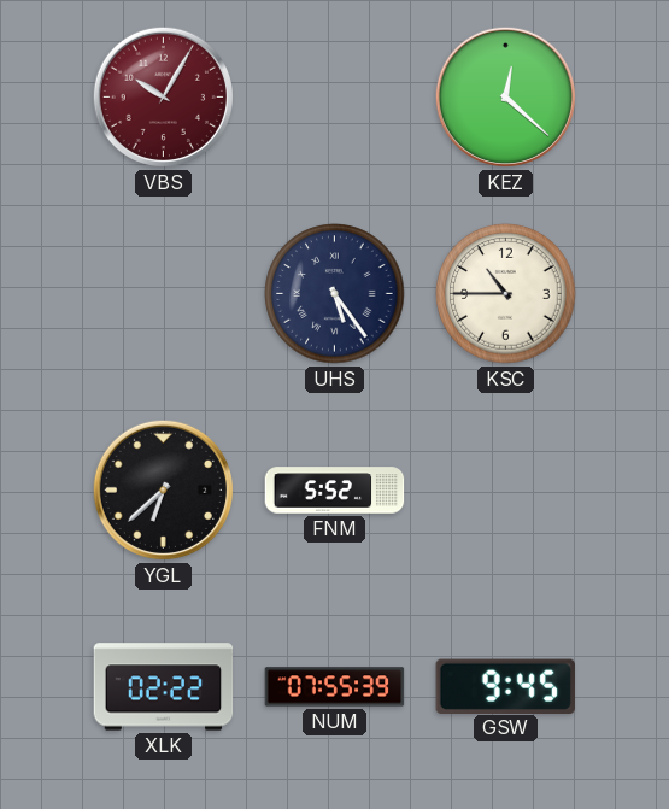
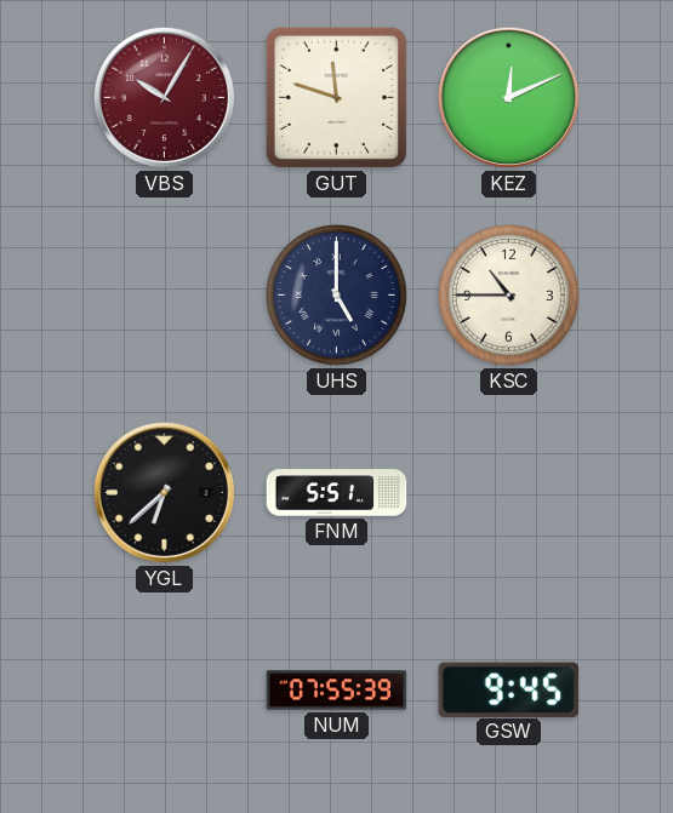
GUT: none -> 11:48
KEZ: 12:22 -> 12:11
UHS: 5:24 -> 5:00
FNM: 5:52 -> 5:51
XLK: 02:22 -> none
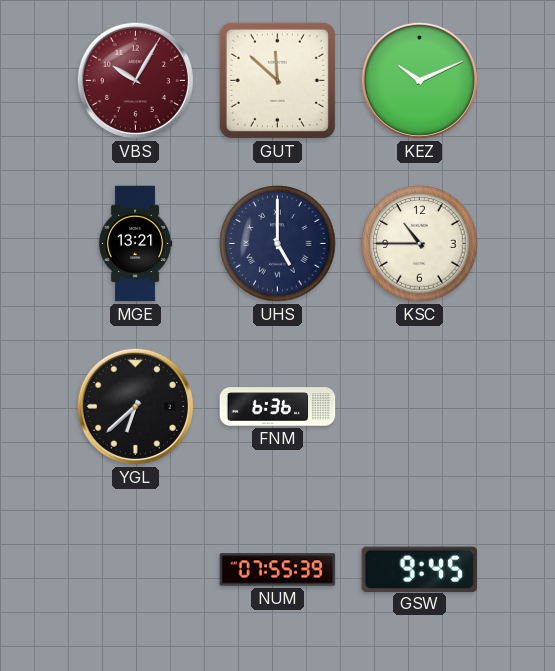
GUT: 11:48 -> 11:52
KEZ: 12:11 -> 10:11
MGE: none -> 13:21
FNM: 5:51 -> 6:36
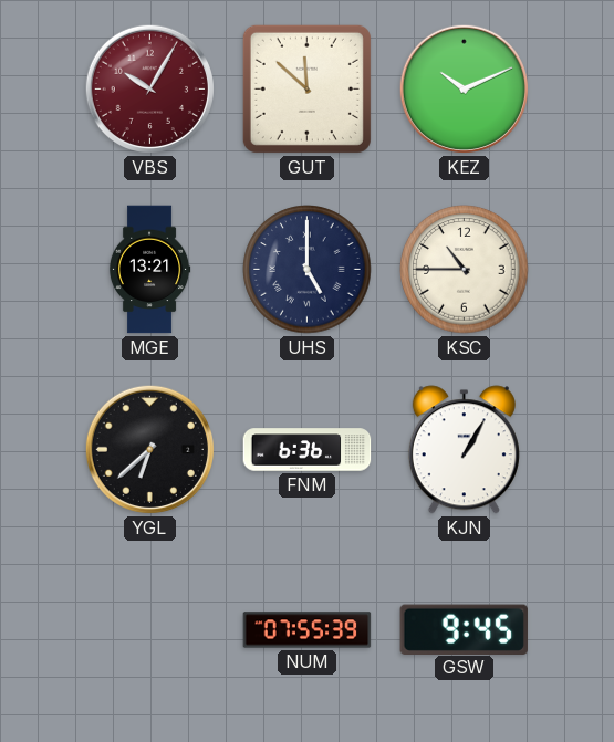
KJN: none -> 1:05
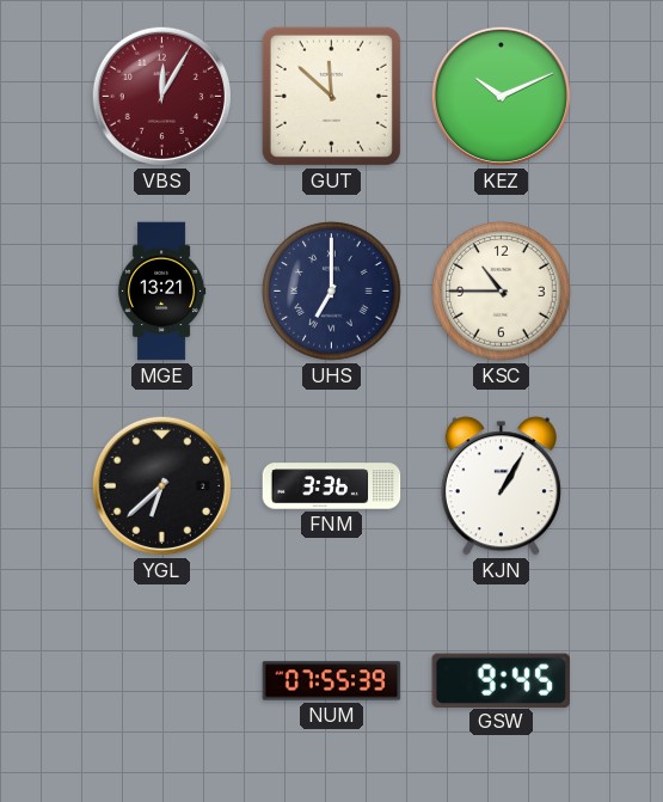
VBS: 10:05 -> 12:05
UHS: 5:00 -> 7:00
FNM: 6:36 -> 3:36
